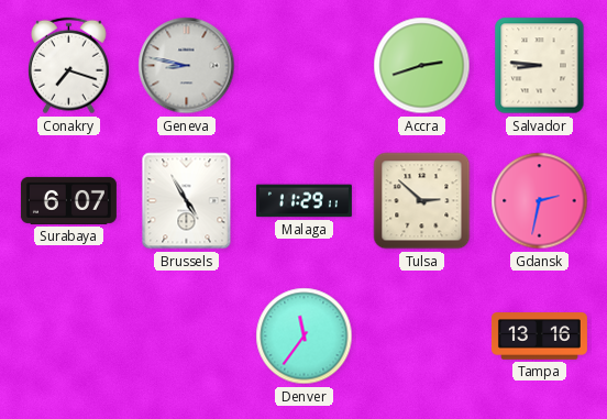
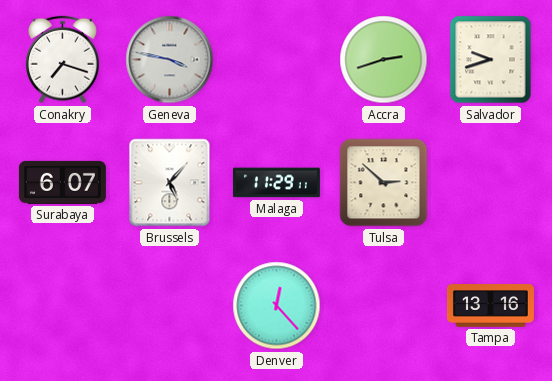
Geneva: 8:47 -> 3:47
Salvador: 8:46 -> 9:42
Brussels: 4:55 -> 5:07
Gdansk: 2:32 -> none
Denver: 11:36 -> 12:23
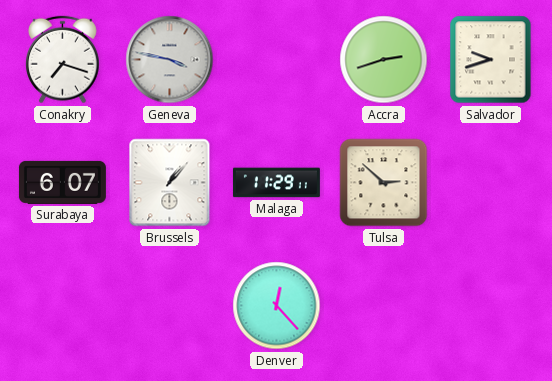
Brussels: 5:07 -> 1:07
Tampa: 13:16 -> none
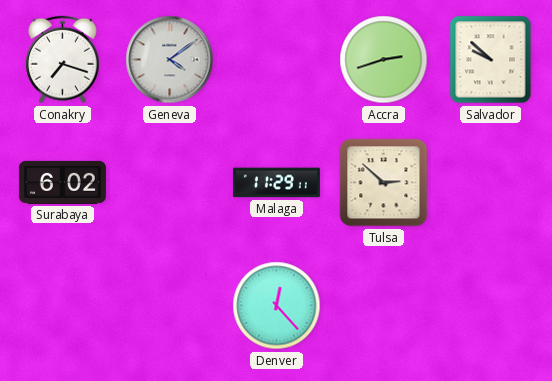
Geneva: 3:47 -> 4:09
Salvador: 9:42 -> 9:52
Surabaya: 6:07 -> 6:02
Brussels: 1:07 -> none
